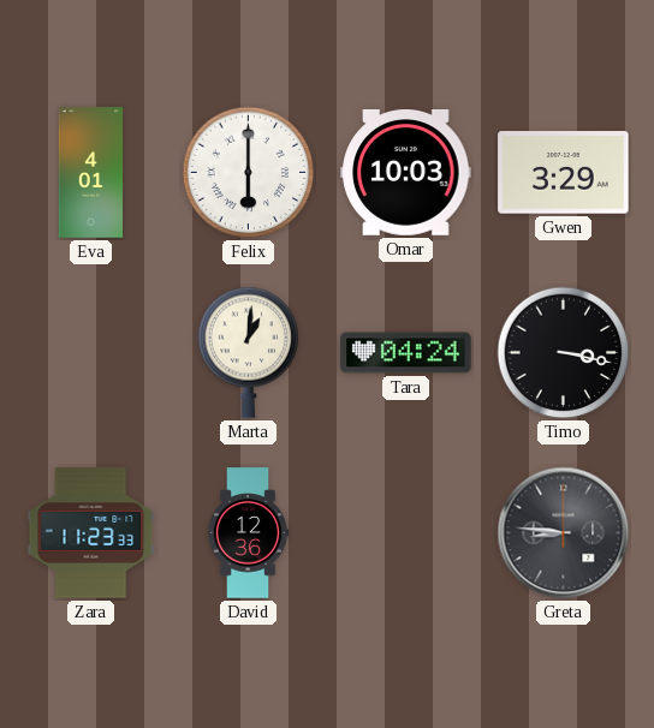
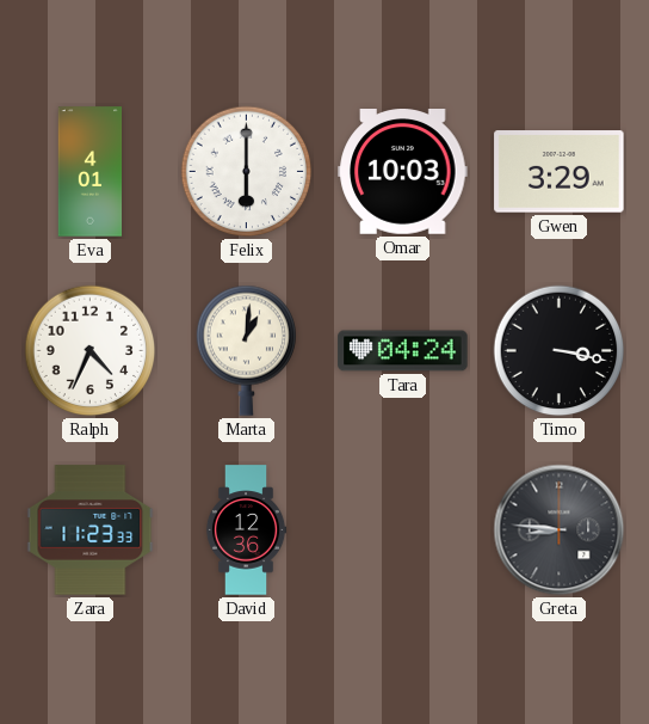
Ralph: none -> 4:34
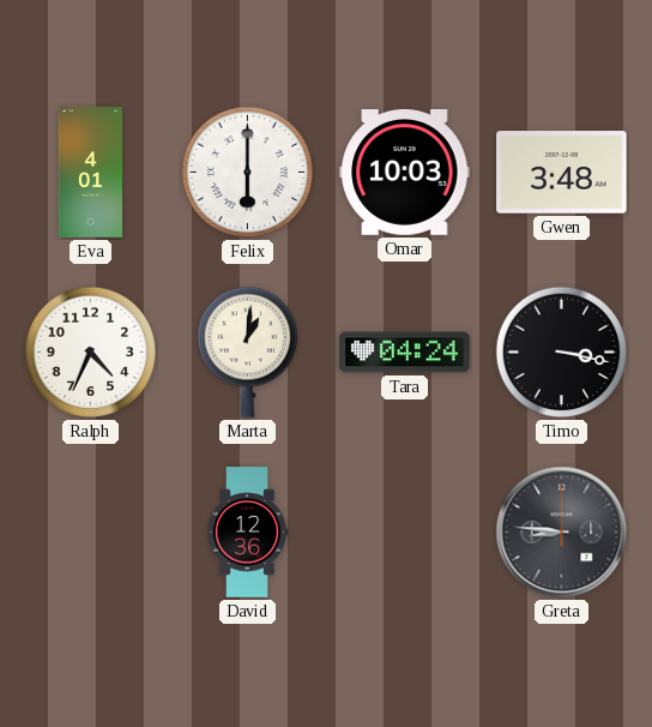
Gwen: 3:29 -> 3:48
Zara: 11:23 -> none
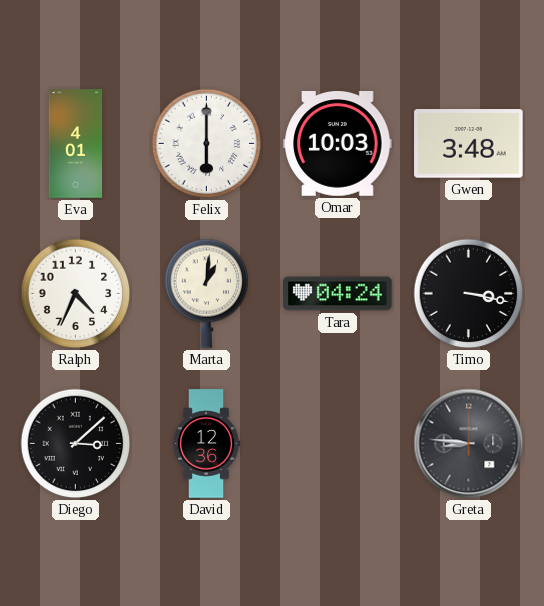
Diego: none -> 3:08
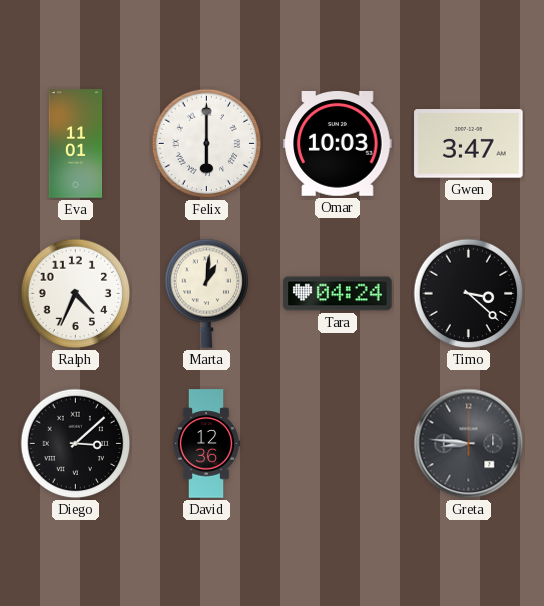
Eva: 4:01 -> 11:01
Gwen: 3:48 -> 3:47
Timo: 3:17 -> 3:22
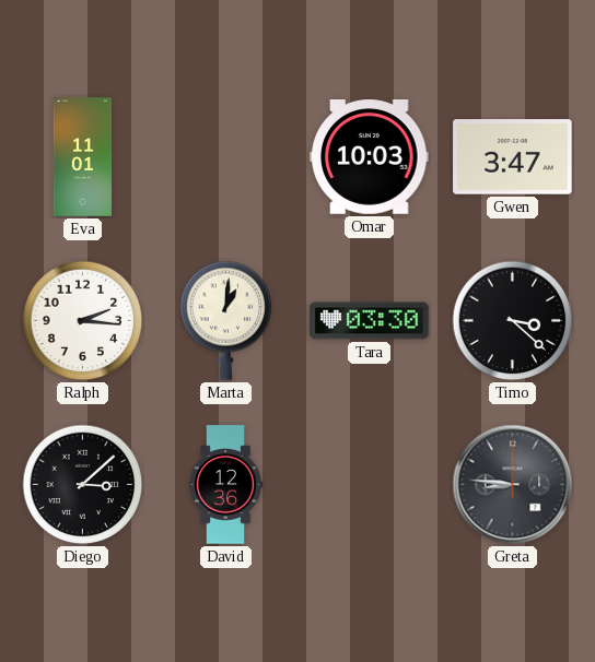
Felix: 6:00 -> none
Ralph: 4:34 -> 2:16
Tara: 04:24 -> 03:30
